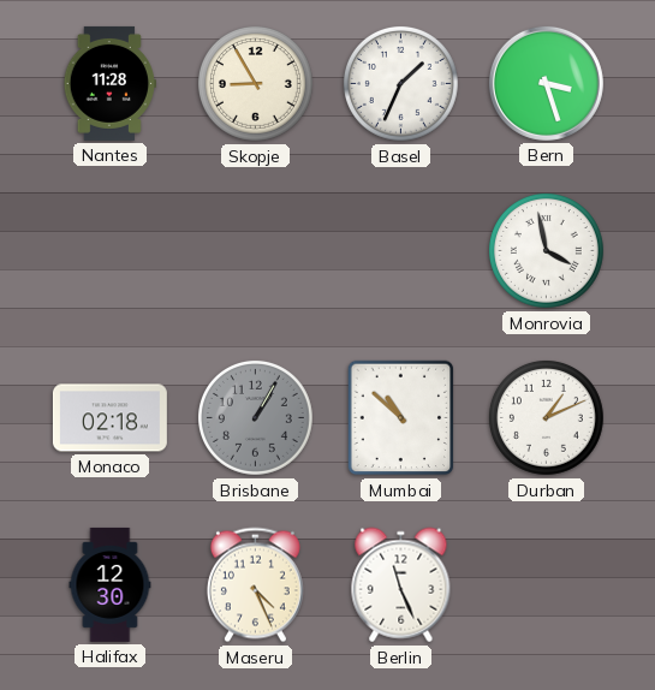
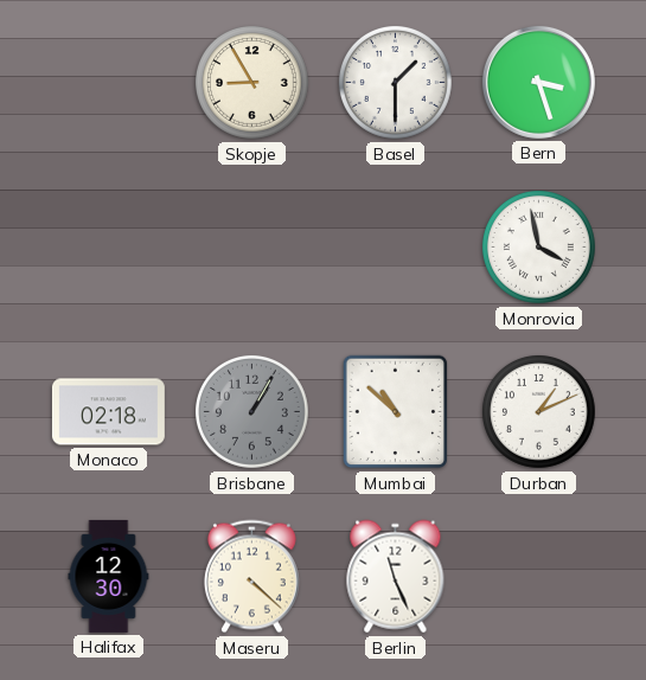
Nantes: 11:28 -> none
Basel: 1:34 -> 1:30
Maseru: 4:26 -> 4:22
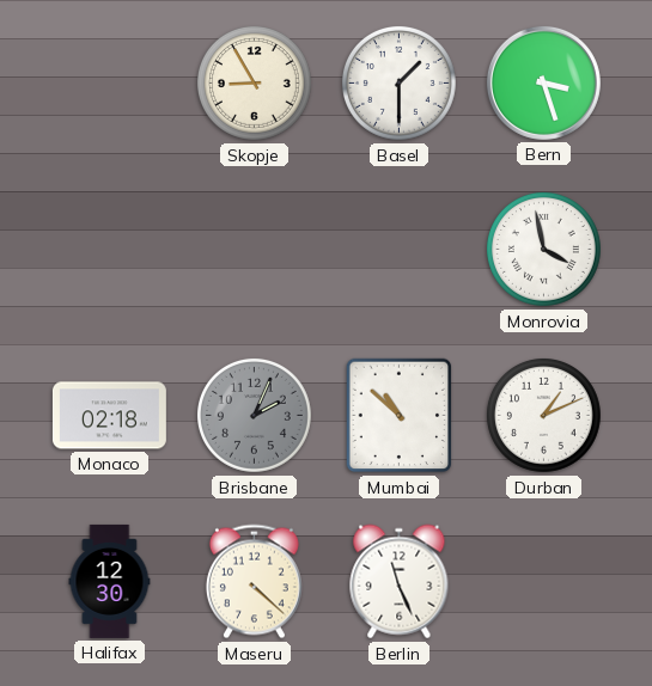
Brisbane: 1:05 -> 2:04
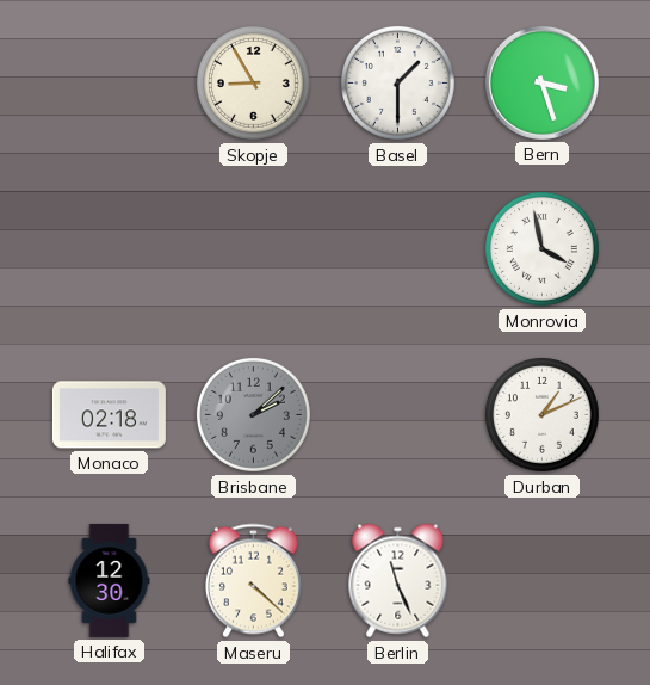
Brisbane: 2:04 -> 2:08
Mumbai: 10:52 -> none
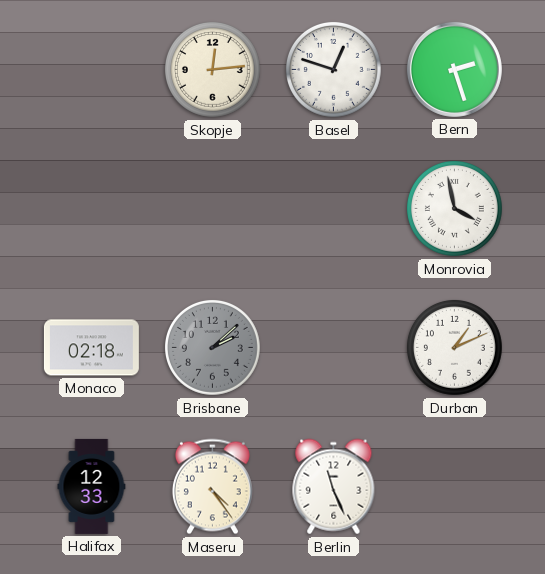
Skopje: 8:55 -> 12:14
Basel: 1:30 -> 12:48
Bern: 3:27 -> 2:27
Halifax: 12:30 -> 12:33
Maseru: 4:22 -> 4:24
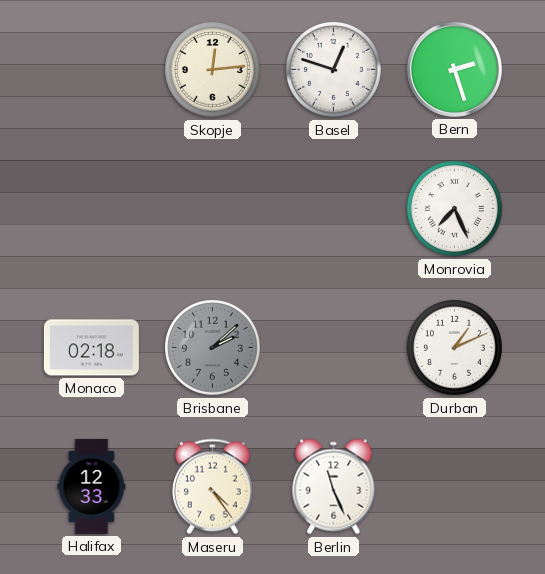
Monrovia: 3:58 -> 7:26
